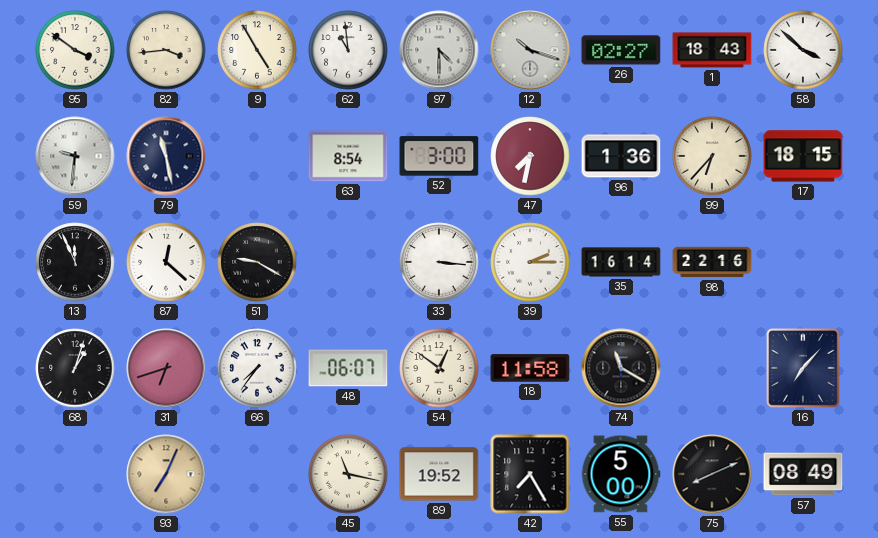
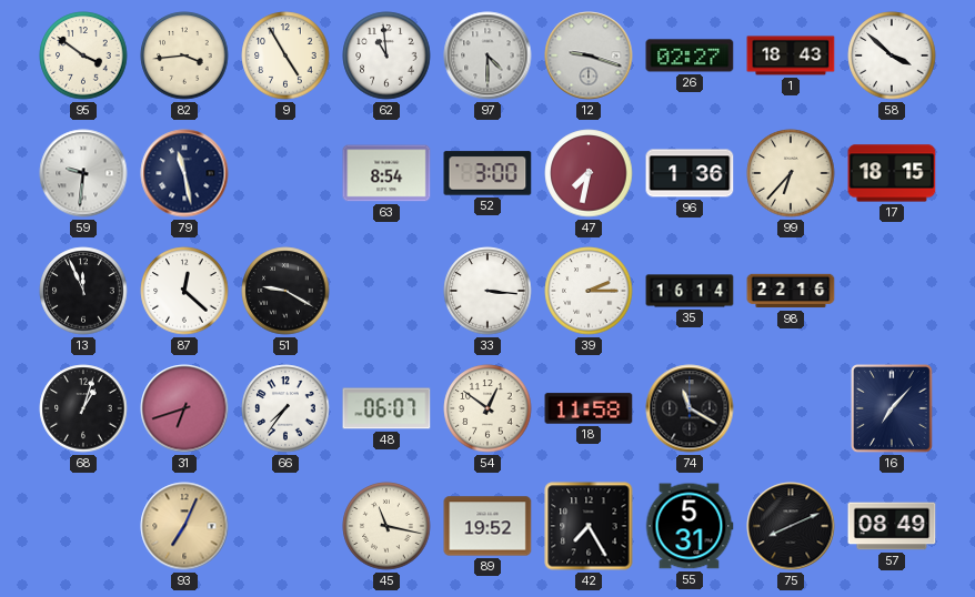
12: 10:18 -> 9:18
55: 5:00 -> 5:31
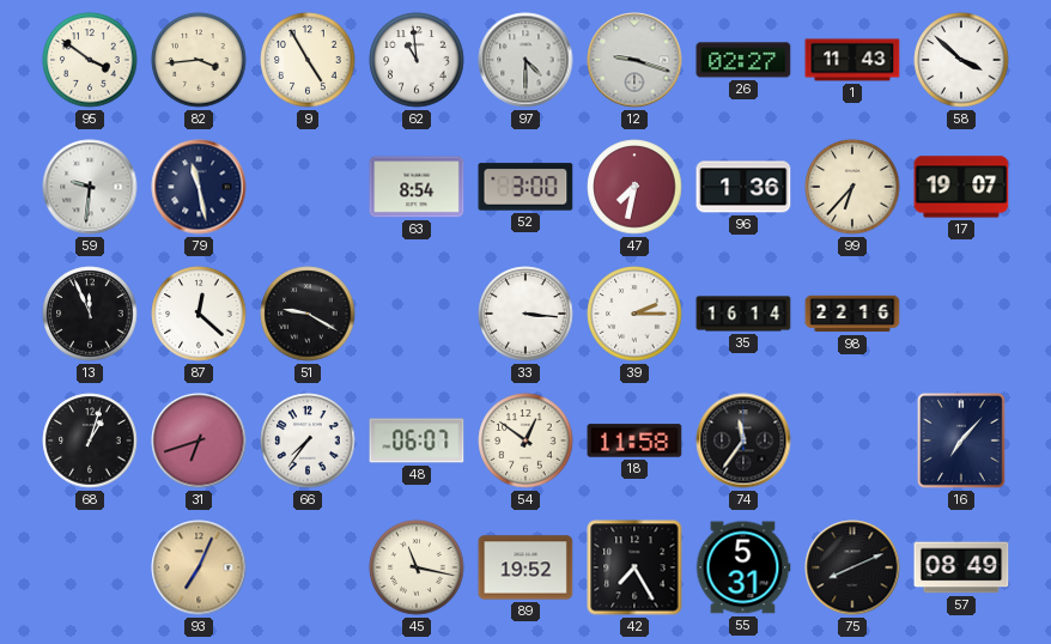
1: 18:43 -> 11:43
17: 18:15 -> 19:07
74: 11:20 -> 11:36
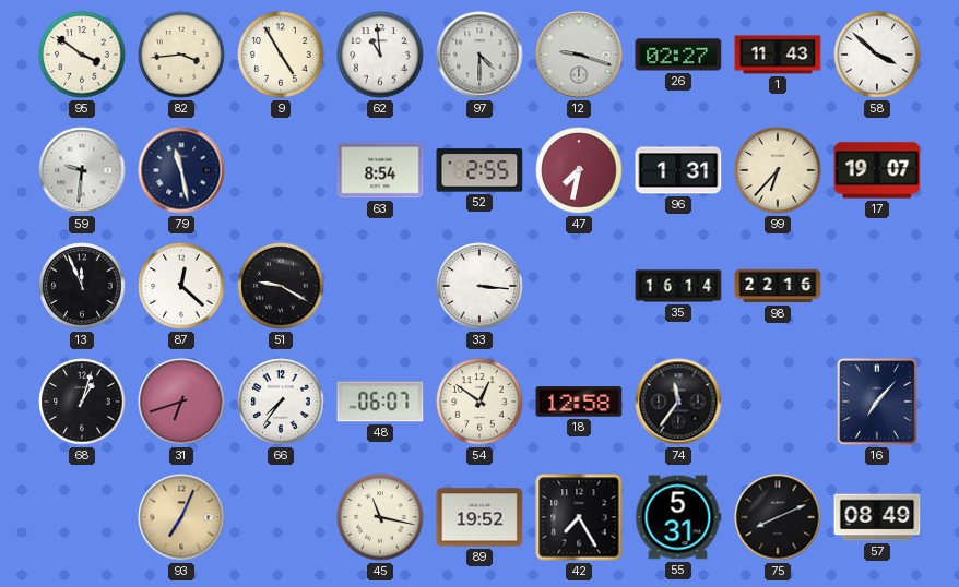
52: 3:00 -> 2:55
96: 1:36 -> 1:31
39: 2:15 -> none
18: 11:58 -> 12:58
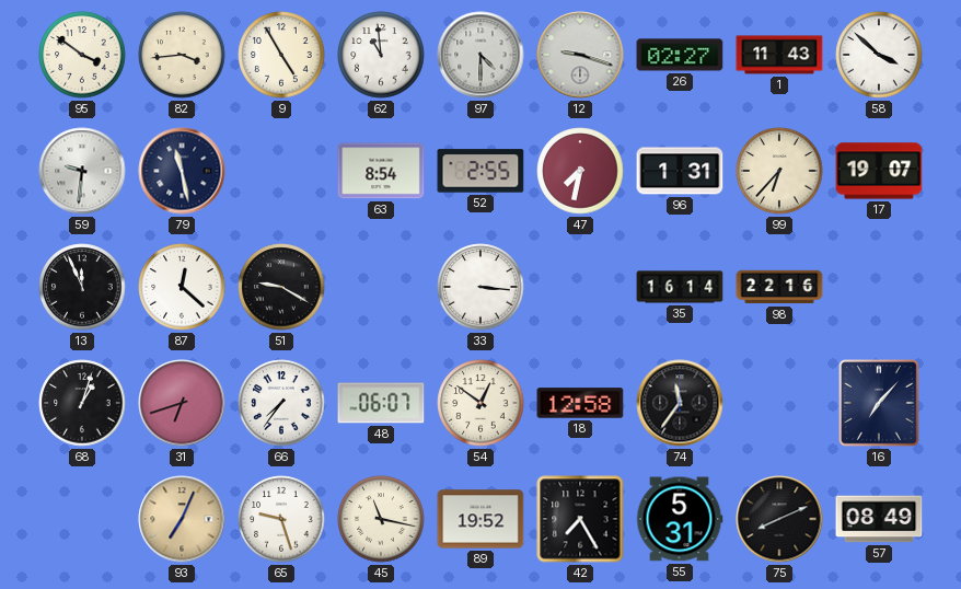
65: none -> 9:27
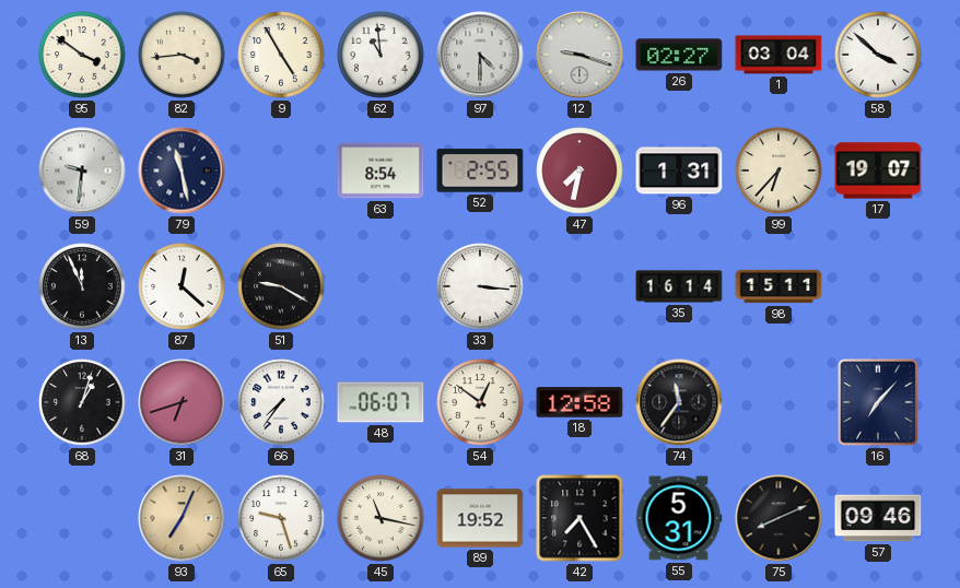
1: 11:43 -> 03:04
98: 22:16 -> 15:11
57: 08:49 -> 09:46
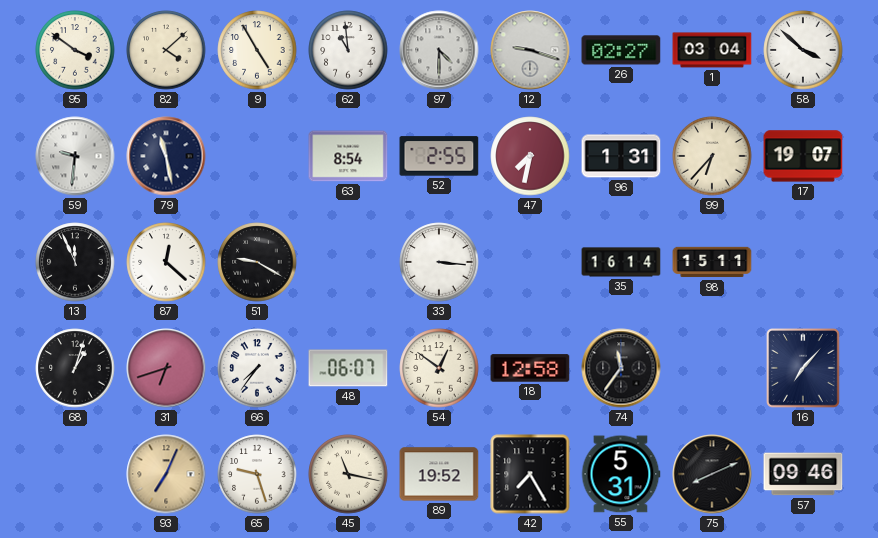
82: 3:44 -> 4:08
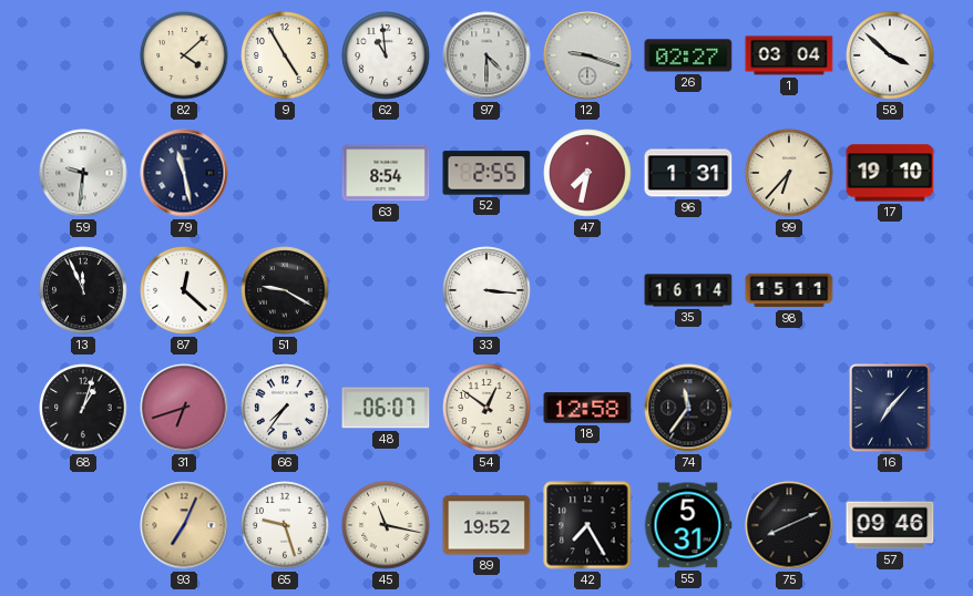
95: 3:51 -> none
17: 19:07 -> 19:10
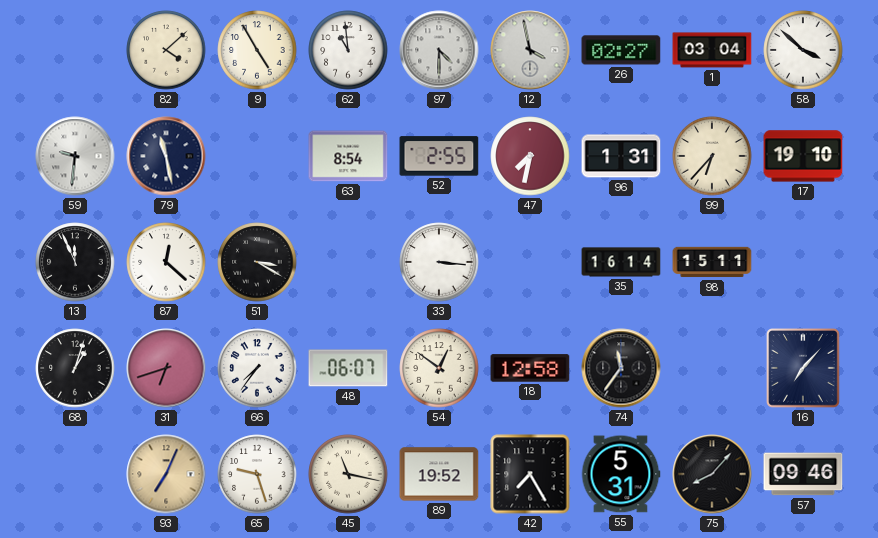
12: 9:18 -> 3:58
51: 9:20 -> 3:20
75: 8:11 -> 8:07
